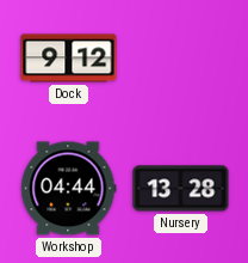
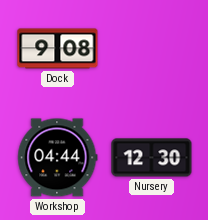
Dock: 9:12 -> 9:08
Nursery: 13:28 -> 12:30
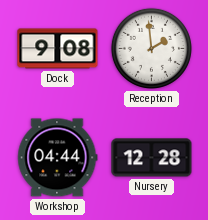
Reception: none -> 1:59
Nursery: 12:30 -> 12:28
